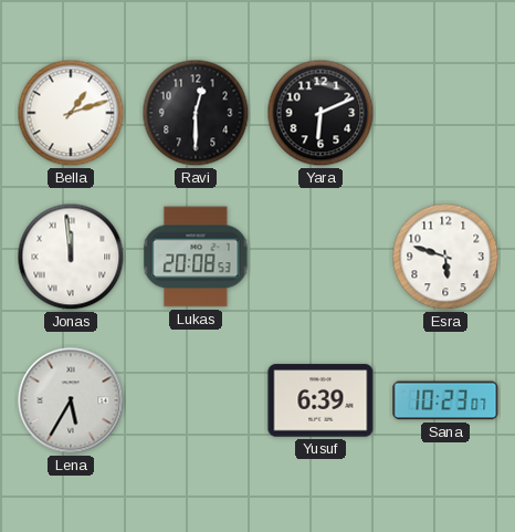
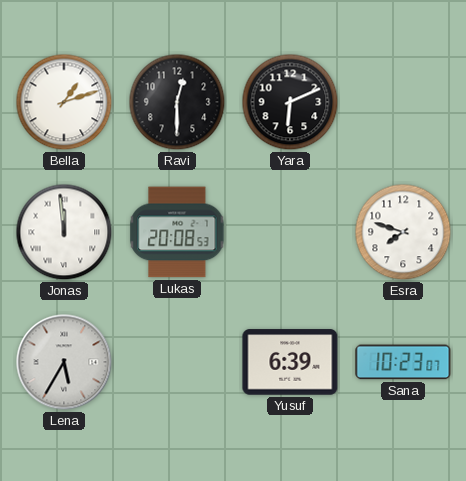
Esra: 5:48 -> 7:48
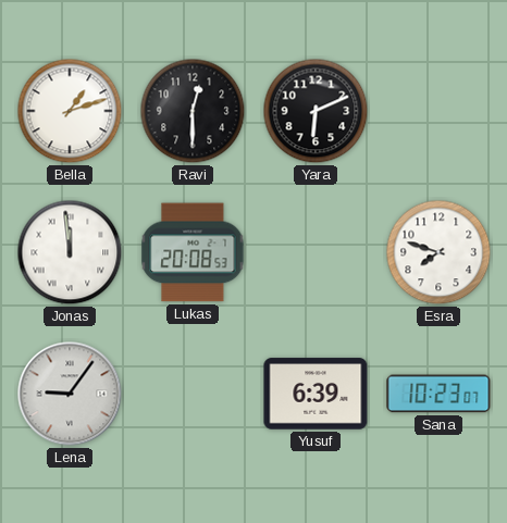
Lena: 5:35 -> 9:06
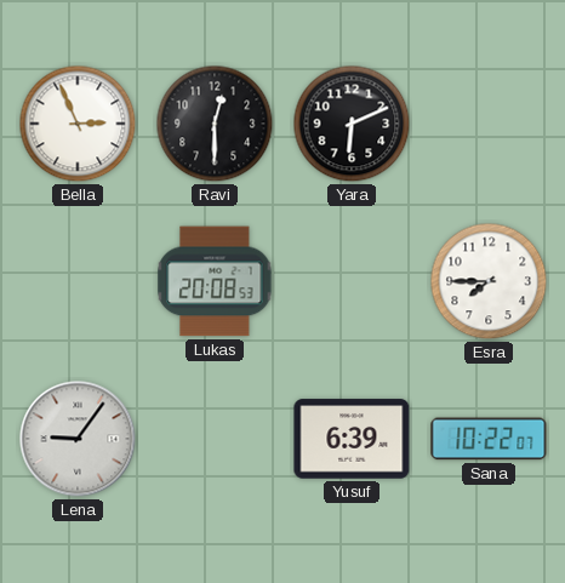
Bella: 1:12 -> 2:56
Jonas: 11:59 -> none
Esra: 7:48 -> 7:45
Sana: 10:23 -> 10:22
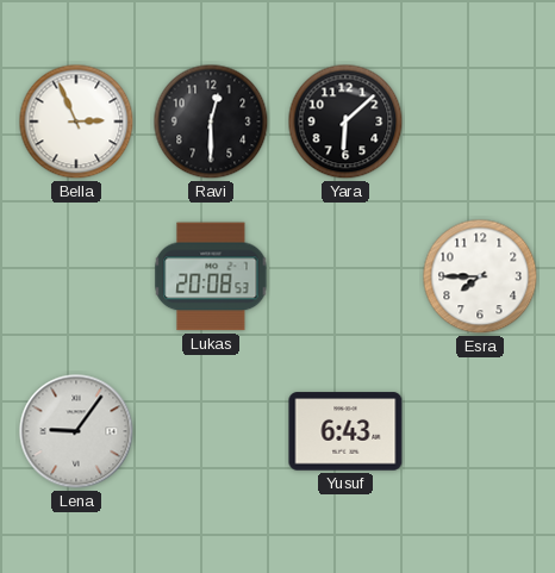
Yara: 6:11 -> 6:08
Yusuf: 6:39 -> 6:43
Sana: 10:22 -> none
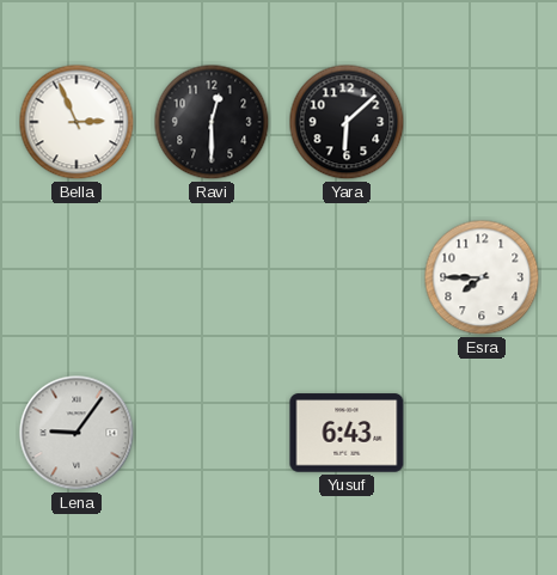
Lukas: 20:08 -> none
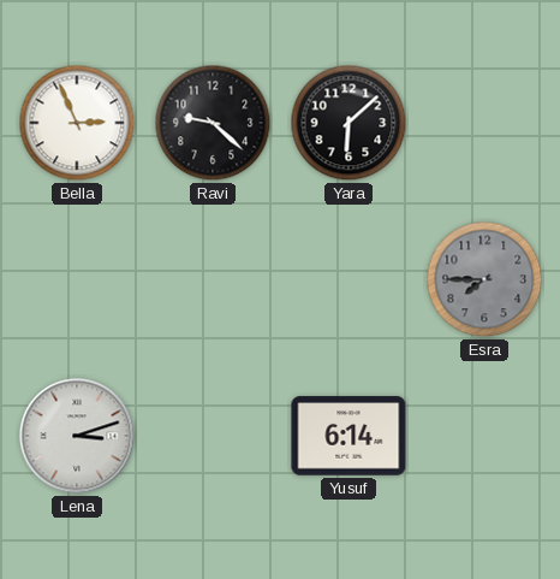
Ravi: 12:30 -> 9:22
Esra dial: white -> grey
Lena: 9:06 -> 3:12
Yusuf: 6:43 -> 6:14
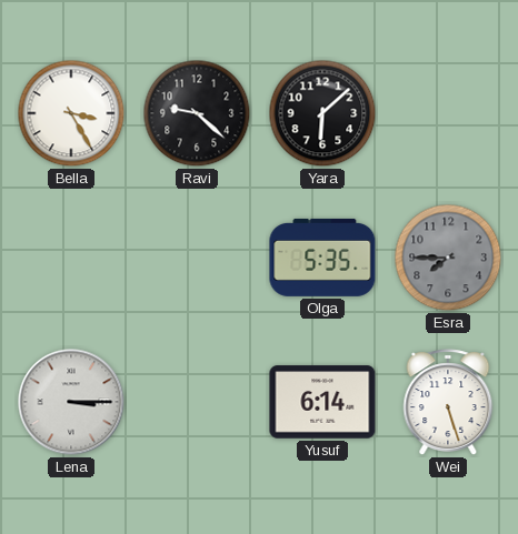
Bella: 2:56 -> 3:25
Olga: none -> 5:35
Lena: 3:12 -> 3:15
Wei: none -> 5:27
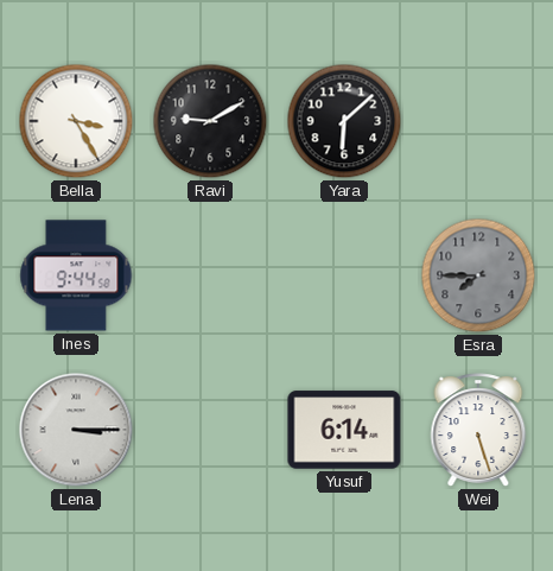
Ravi: 9:22 -> 9:10
Ines: none -> 9:44
Olga: 5:35 -> none
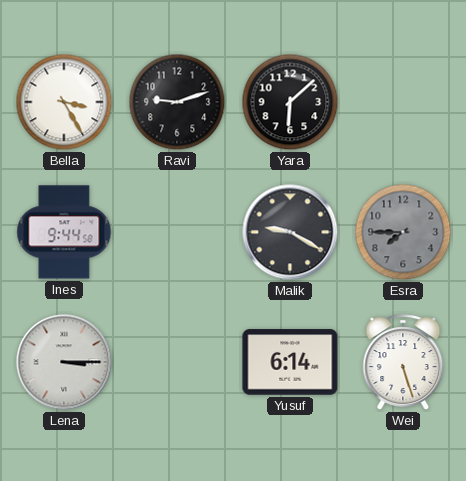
Ravi: 9:10 -> 9:12
Malik: none -> 9:20
